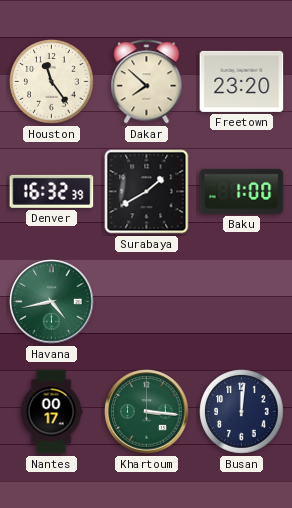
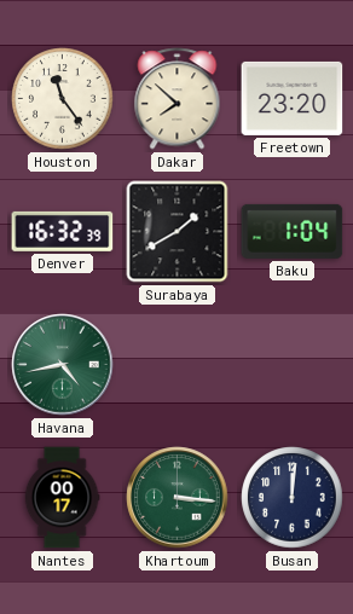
Baku: 1:00 -> 1:04
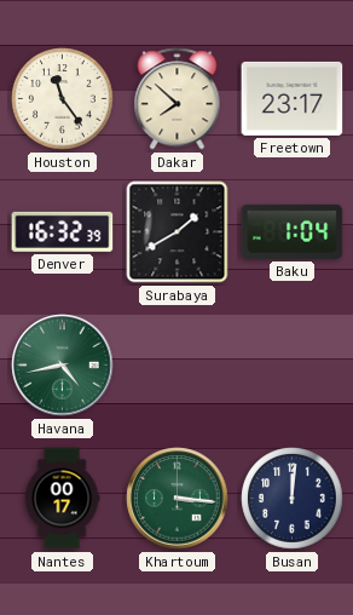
Freetown: 23:20 -> 23:17
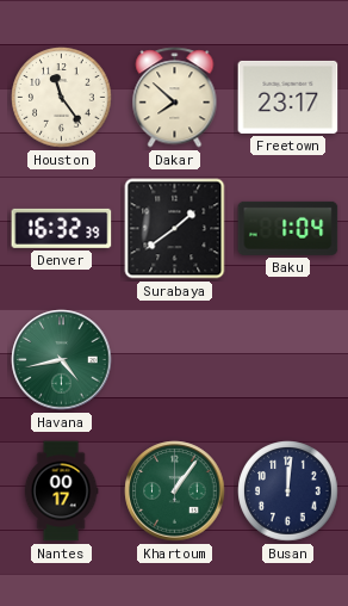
Surabaya: 1:40 -> 1:39
Khartoum: 3:16 -> 1:06
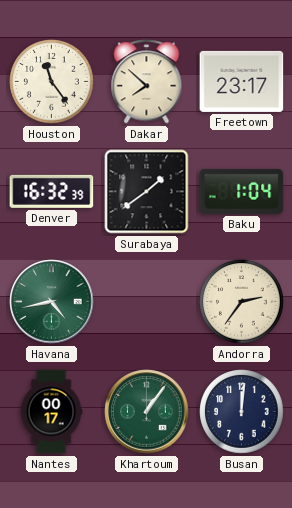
Andorra: none -> 2:36
